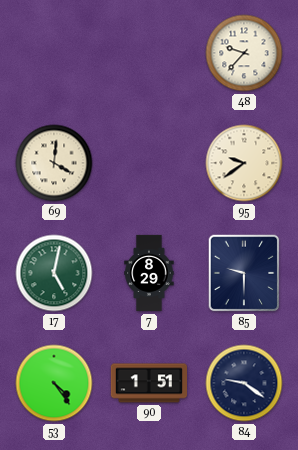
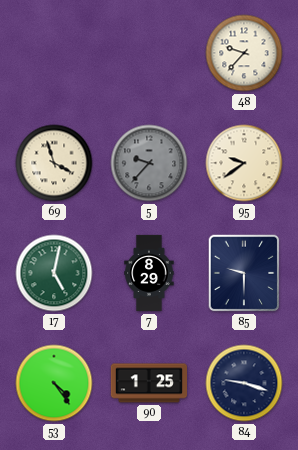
69: 4:01 -> 3:57
5: none -> 9:37
90: 1:51 -> 1:25
84: 9:21 -> 9:18
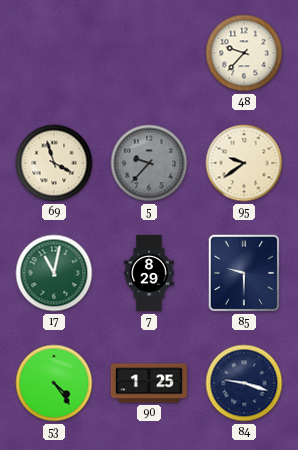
17: 5:02 -> 11:02
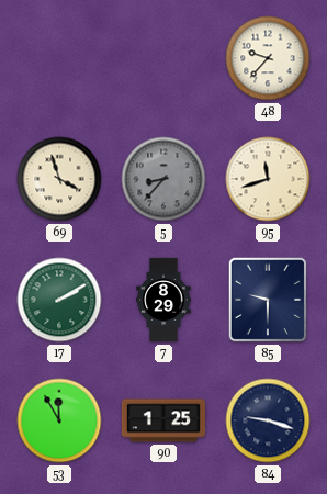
5: 9:37 -> 8:37
95: 9:39 -> 11:42
17: 11:02 -> 2:10
53: 4:24 -> 11:55
